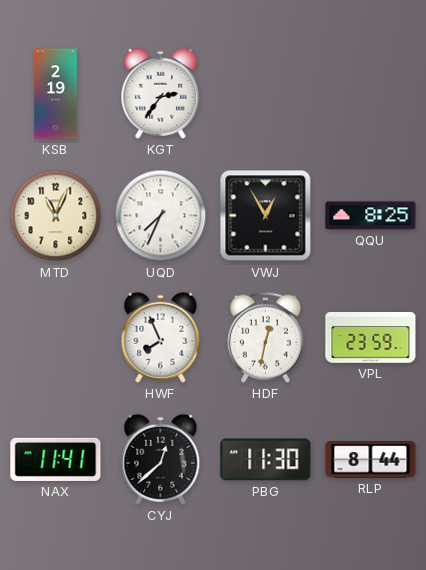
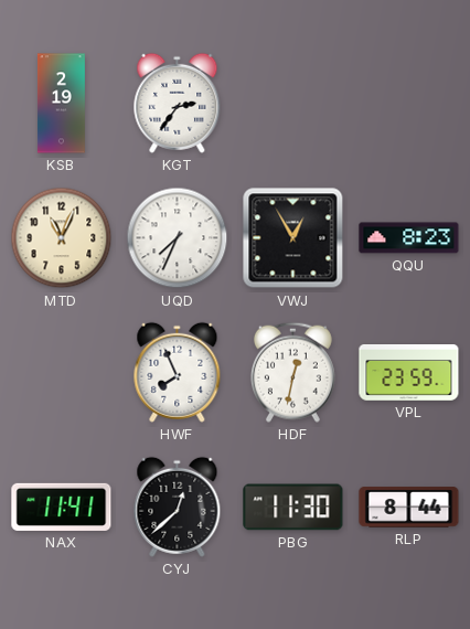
QQU: 8:25 -> 8:23
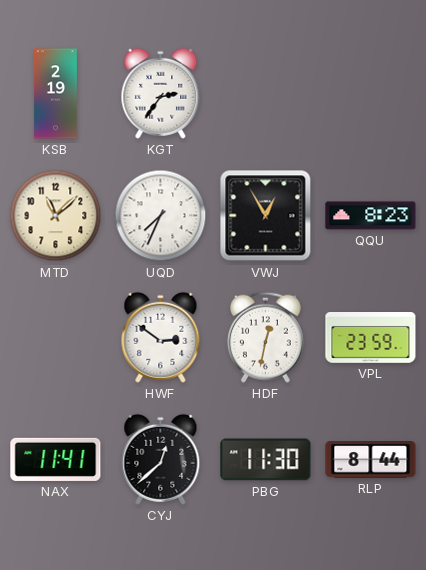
MTD: 11:04 -> 11:08
HWF: 7:56 -> 2:51
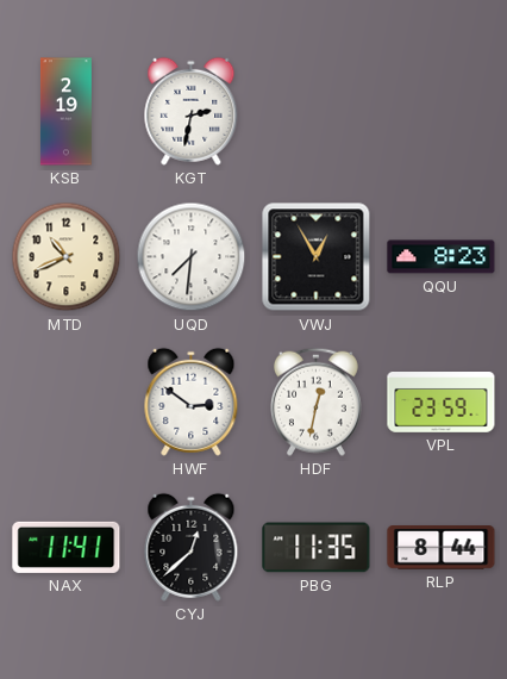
KGT: 2:36 -> 2:32
MTD: 11:08 -> 10:41
UQD: 7:34 -> 7:31
PBG: 11:30 -> 11:35
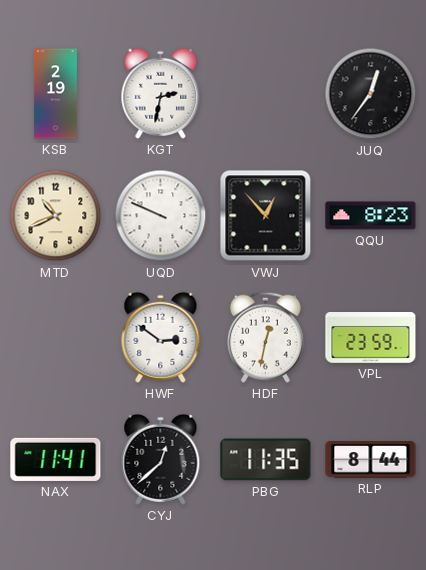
JUQ: none -> 12:36
UQD: 7:31 -> 9:49
VWJ: 12:55 -> 12:53
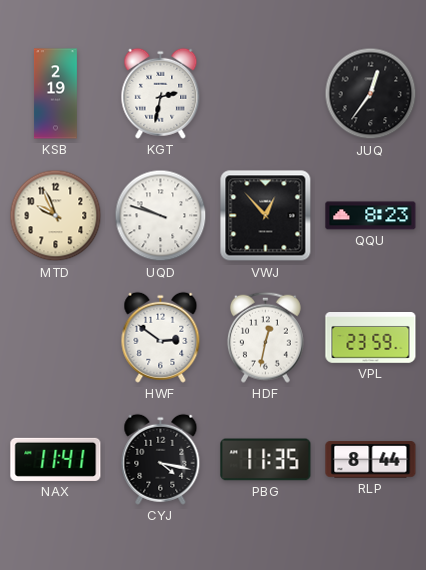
MTD: 10:41 -> 9:56
UQD: 9:49 -> 9:48
CYJ: 12:38 -> 4:17
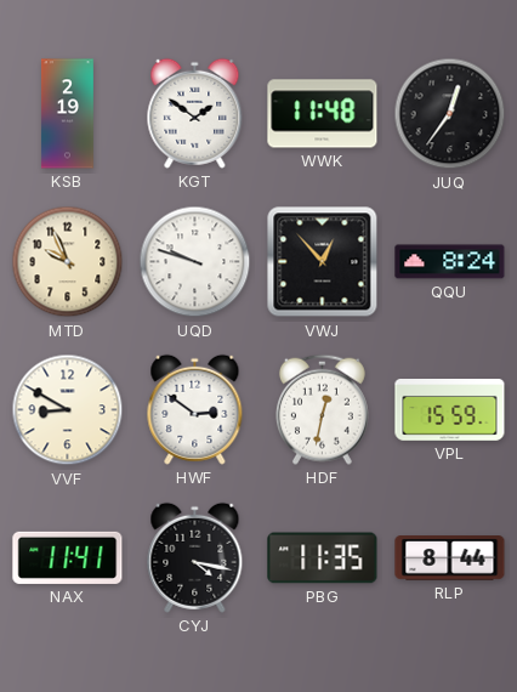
KGT: 2:32 -> 1:51
WWK: none -> 11:48
QQU: 8:23 -> 8:24
VVF: none -> 8:50
VPL: 23:59 -> 15:59
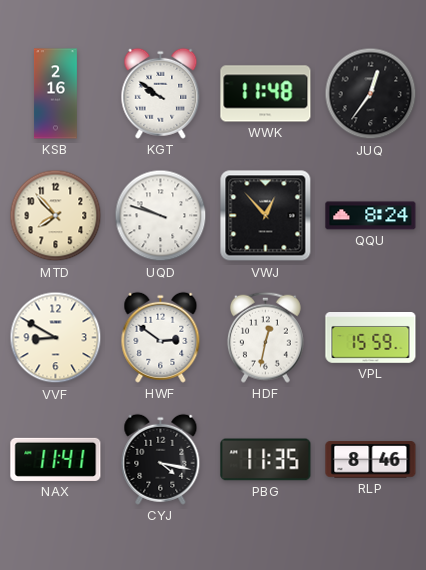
KSB: 2:19 -> 2:16
KGT: 1:51 -> 9:51
MTD: 9:56 -> 7:53
RLP: 8:44 -> 8:46
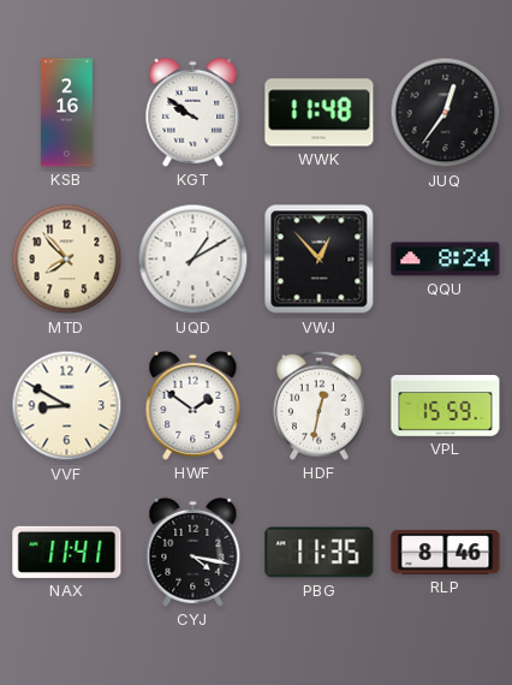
UQD: 9:48 -> 1:10
HWF: 2:51 -> 1:51
